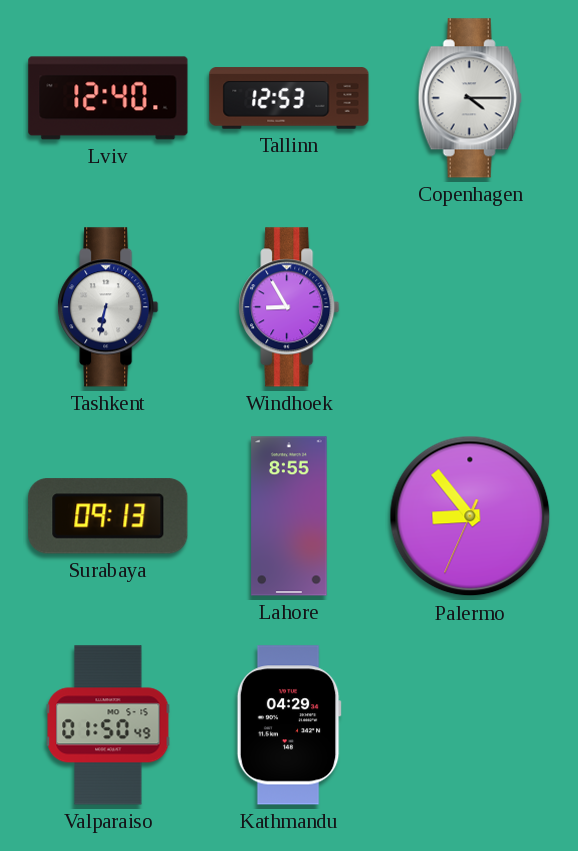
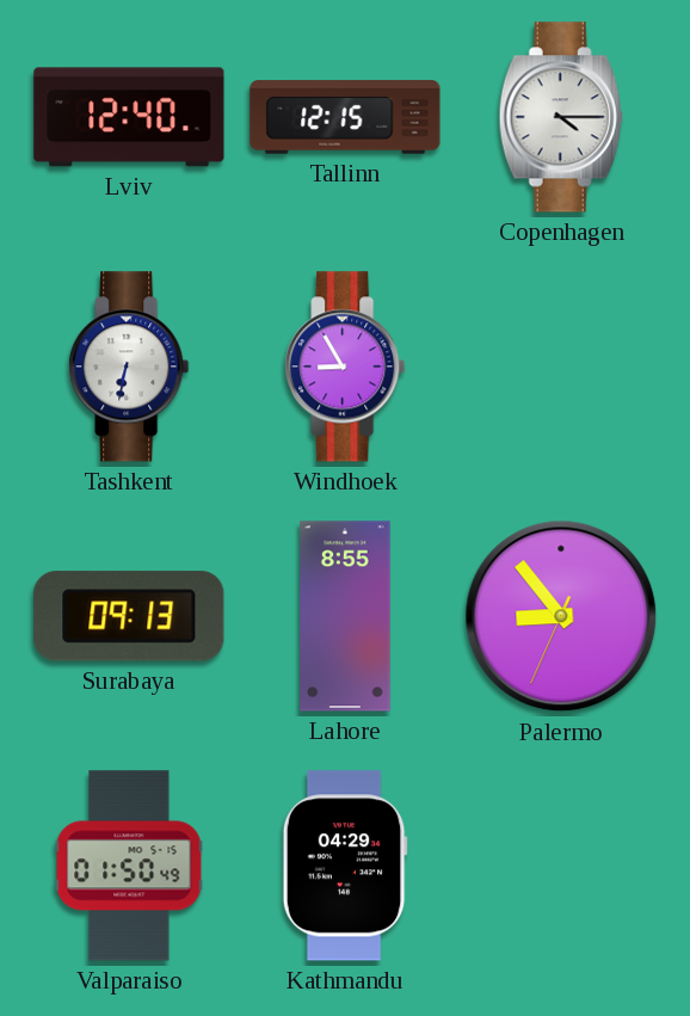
Tallinn: 12:53 -> 12:15
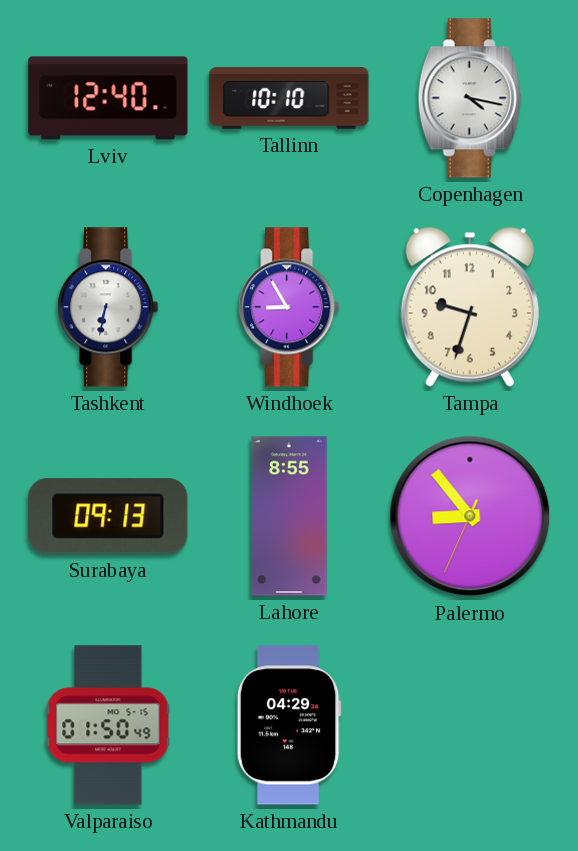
Tallinn: 12:15 -> 10:10
Copenhagen: 4:15 -> 4:17
Tampa: none -> 9:33
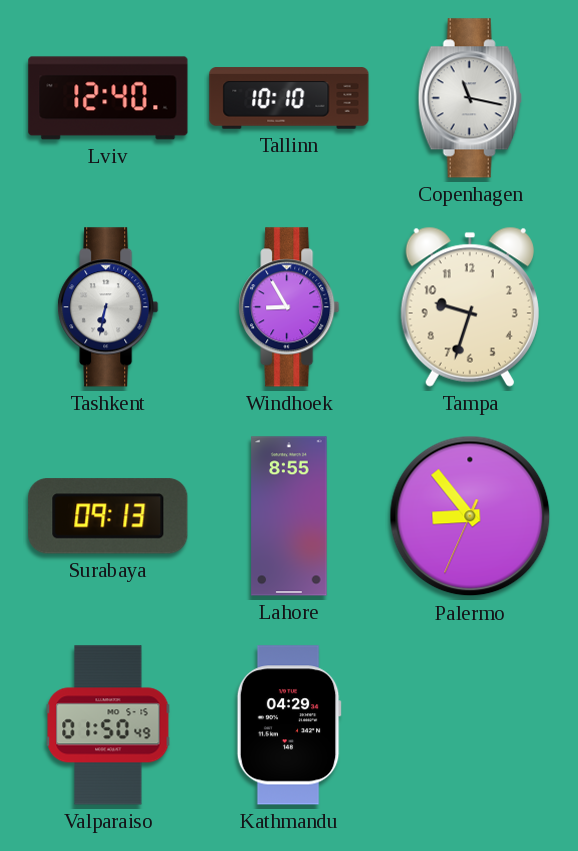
Copenhagen: 4:17 -> 11:17
